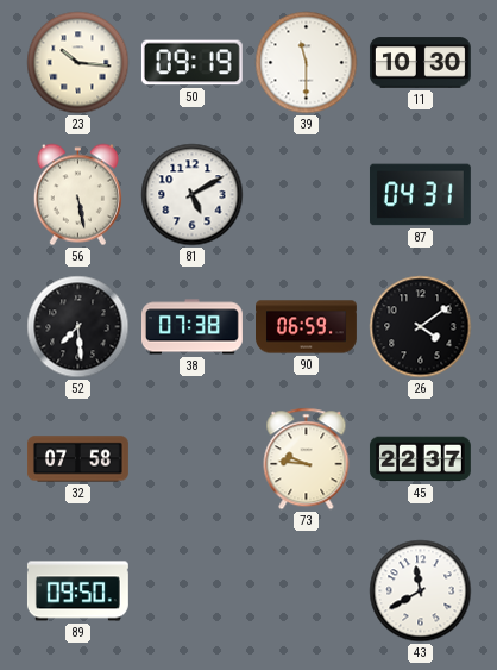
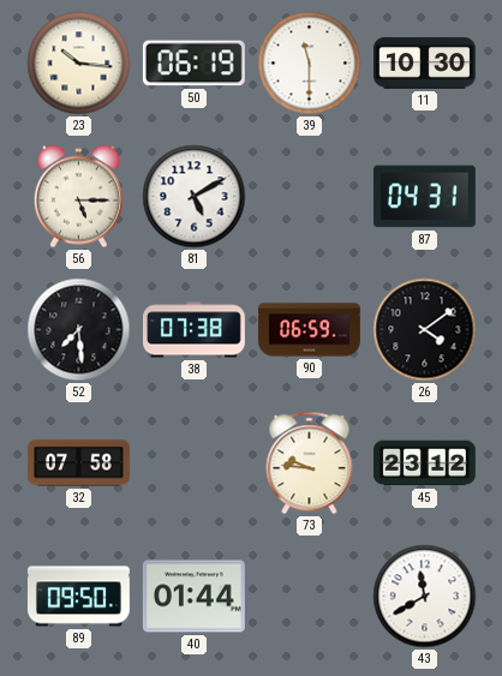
50: 09:19 -> 06:19
56: 5:28 -> 5:15
45: 22:37 -> 23:12
40: none -> 01:44
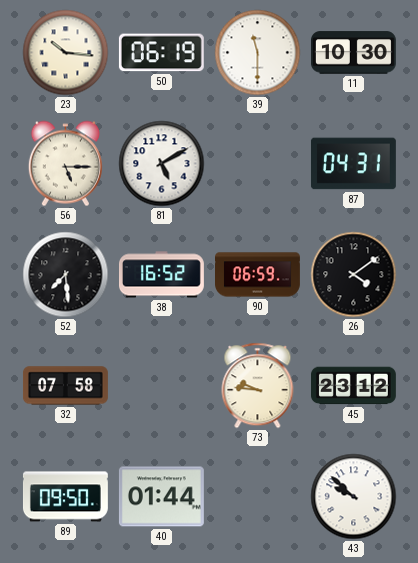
38: 07:38 -> 16:52
43: 11:40 -> 9:52
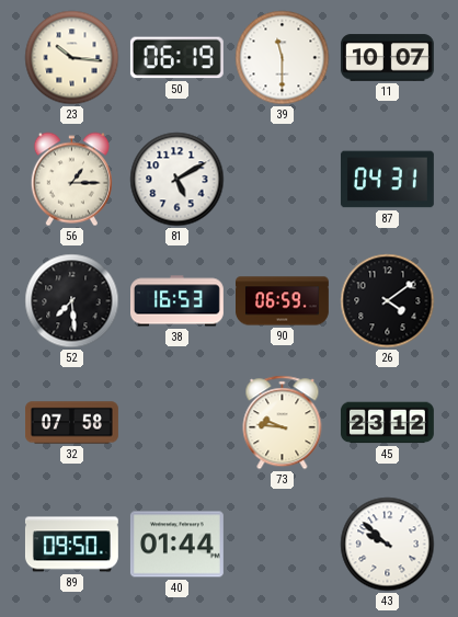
11: 10:30 -> 10:07
56: 5:15 -> 1:15
38: 16:52 -> 16:53
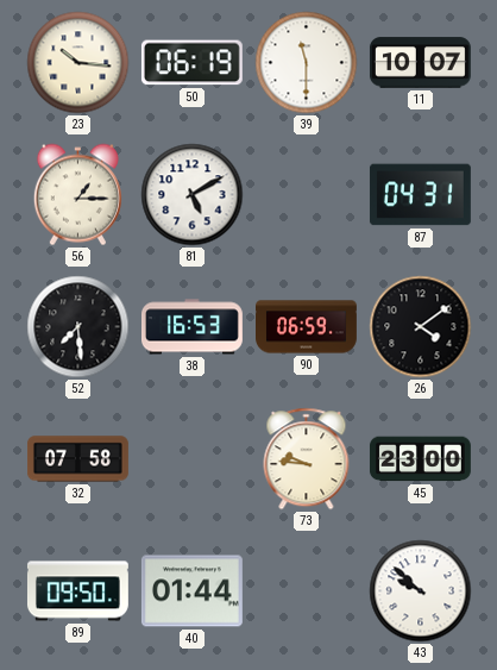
45: 23:12 -> 23:00
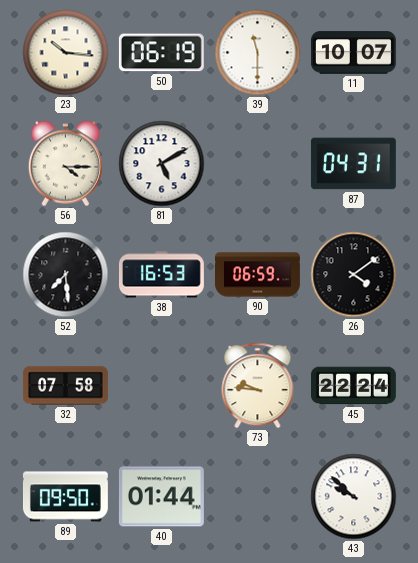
56: 1:15 -> 4:15
45: 23:00 -> 22:24
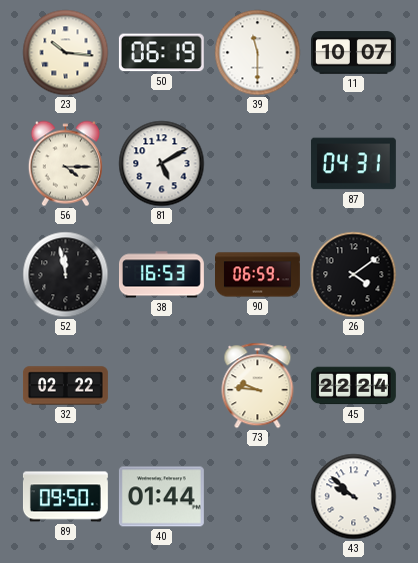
52: 7:29 -> 11:58
32: 07:58 -> 02:22
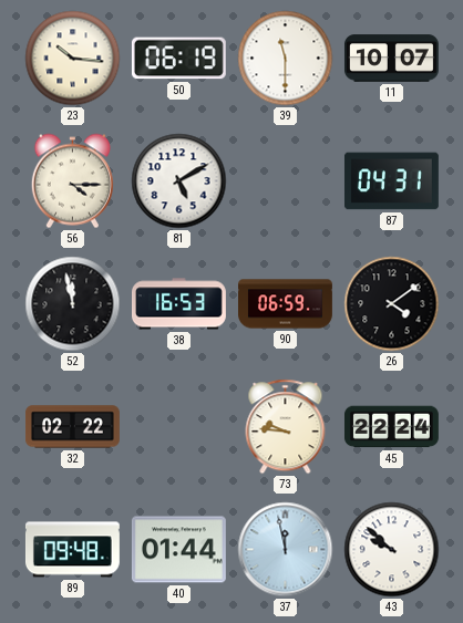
89: 09:50 -> 09:48
37: none -> 11:58
